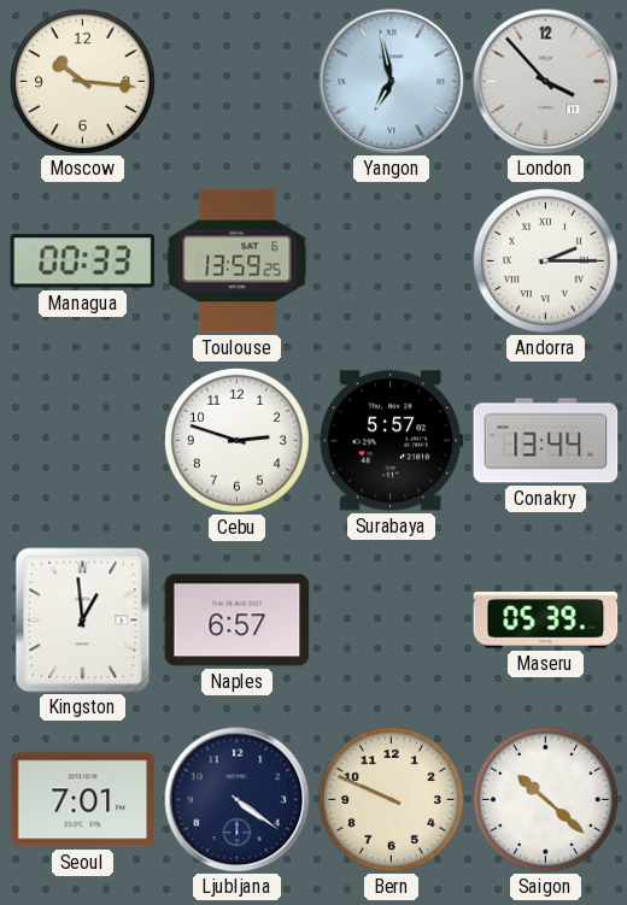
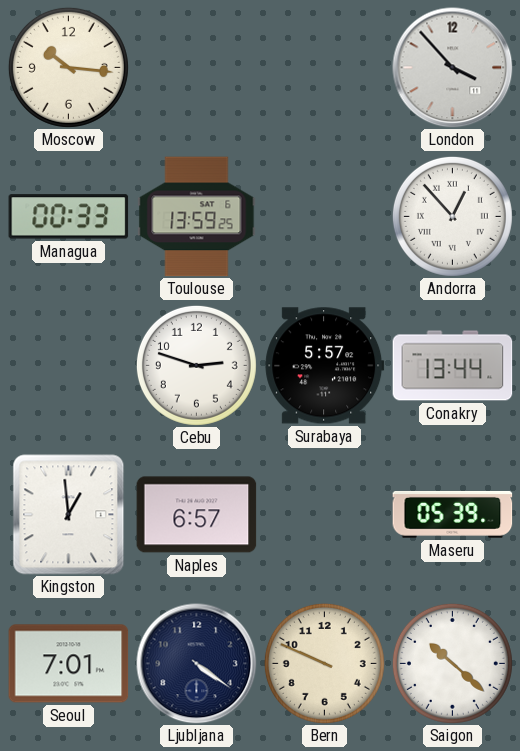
Yangon: 6:58 -> none
Andorra: 2:15 -> 12:53
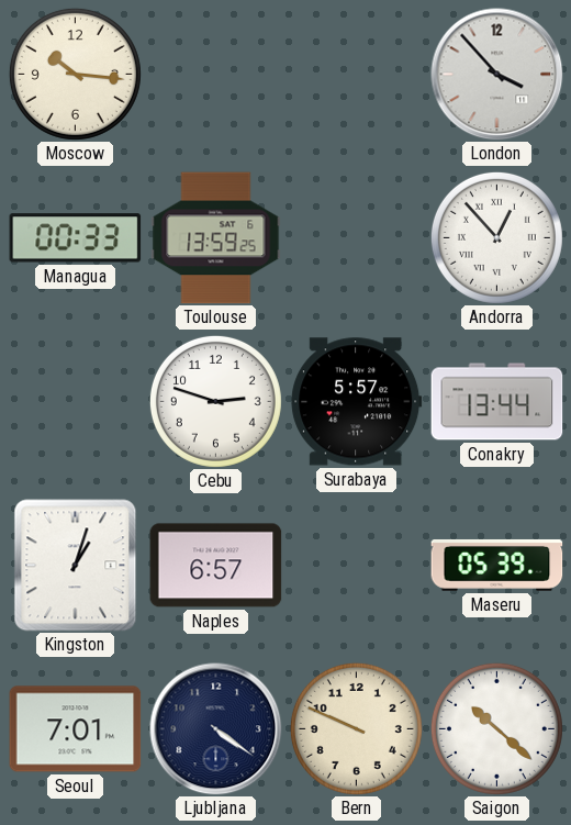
Kingston: 12:59 -> 1:03
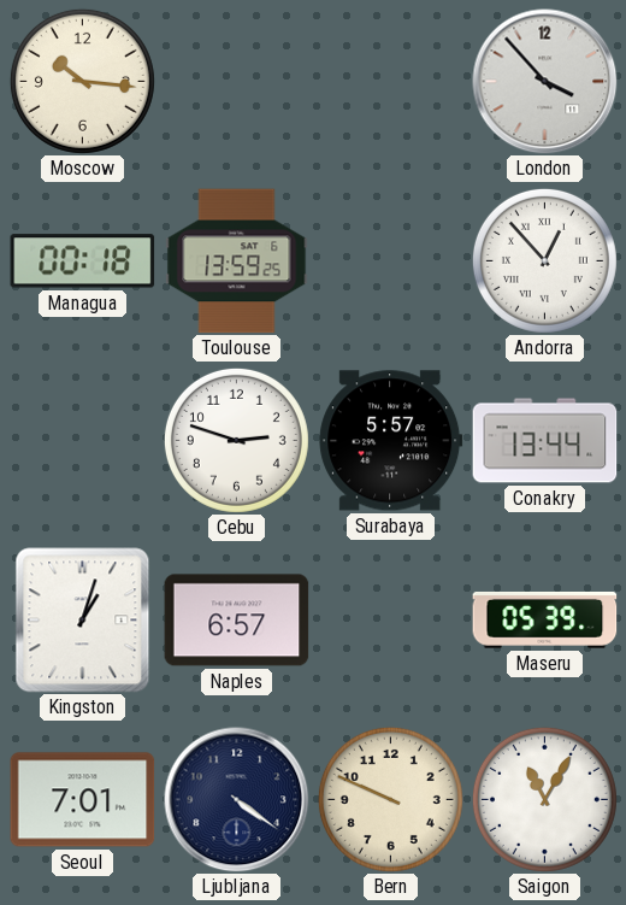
Managua: 00:33 -> 00:18
Saigon: 10:22 -> 11:05
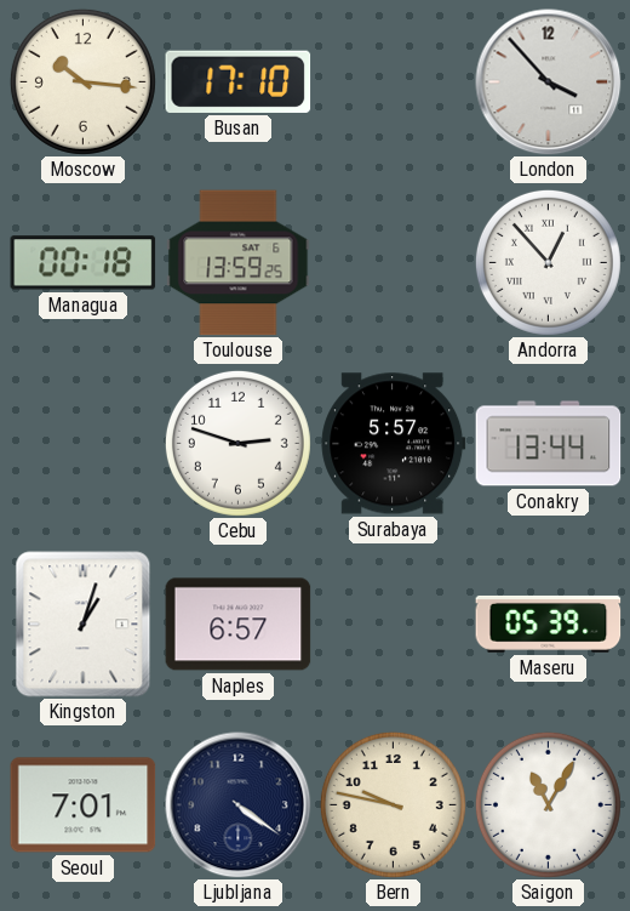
Busan: none -> 17:10
Bern: 9:49 -> 9:47
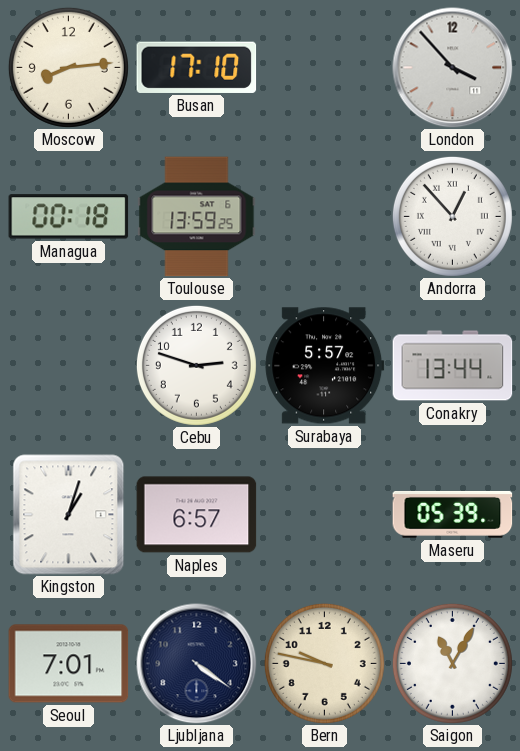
Moscow: 10:16 -> 8:14
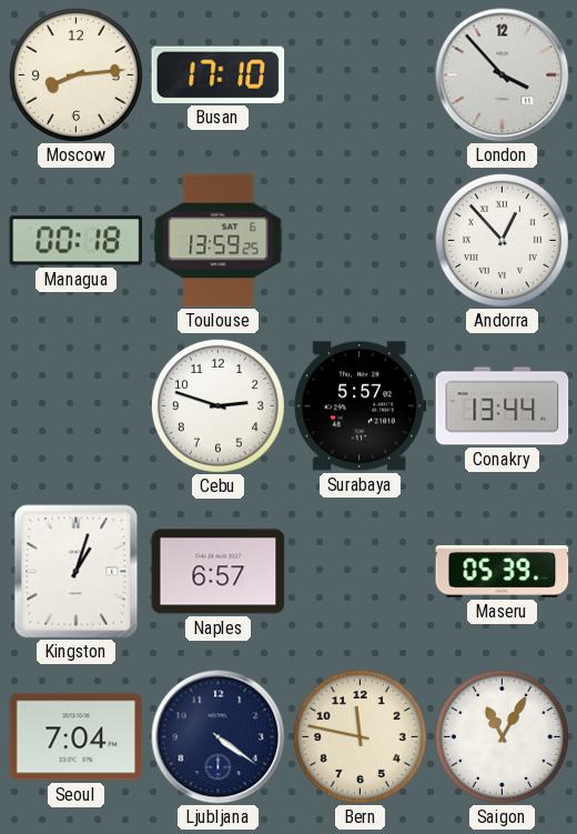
Seoul: 7:01 -> 7:04
Bern: 9:47 -> 11:47
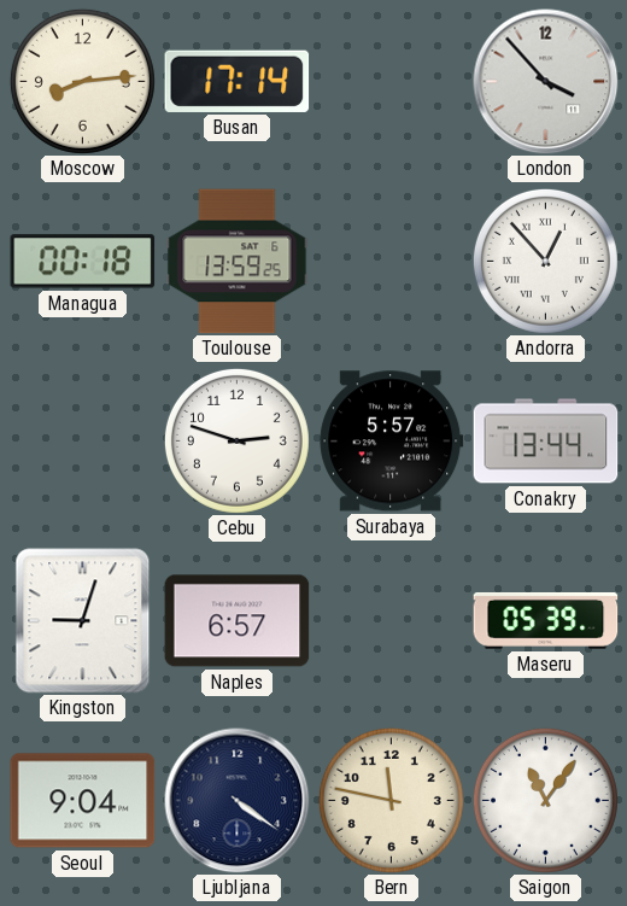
Busan: 17:10 -> 17:14
Kingston: 1:03 -> 9:03
Seoul: 7:04 -> 9:04
Saigon: 11:05 -> 11:06
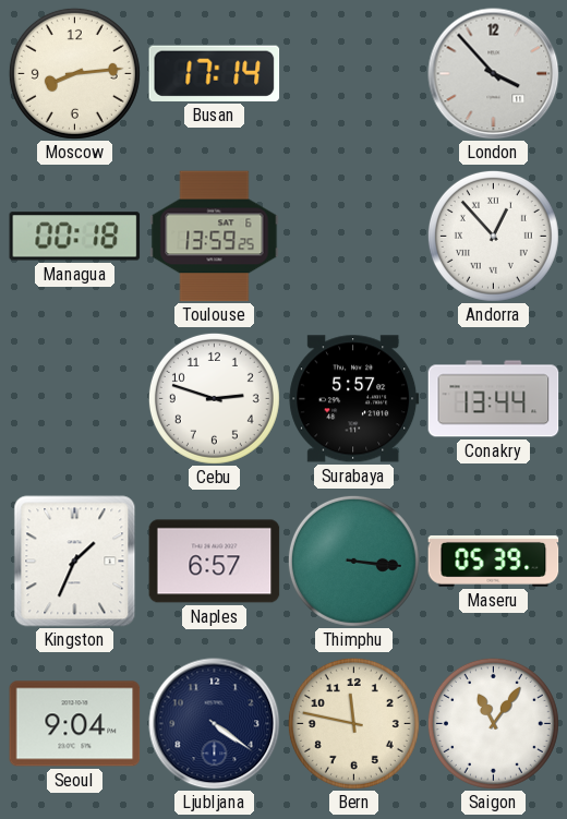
Kingston: 9:03 -> 1:34
Thimphu: none -> 3:16
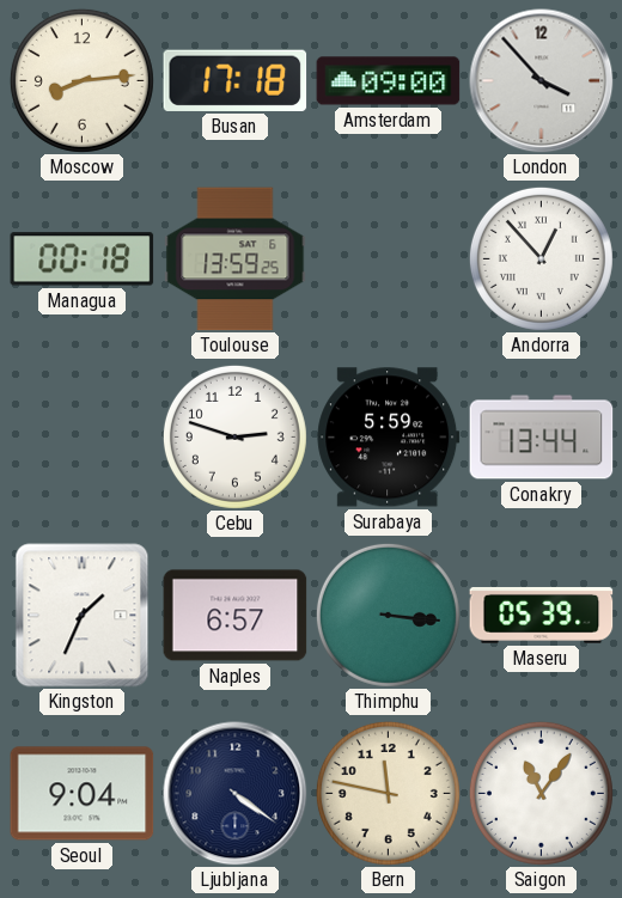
Busan: 17:14 -> 17:18
Amsterdam: none -> 09:00
Surabaya: 5:57 -> 5:59
